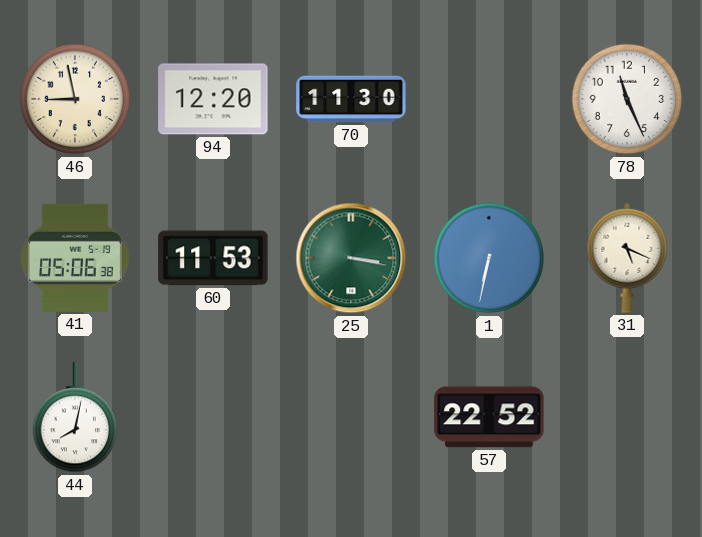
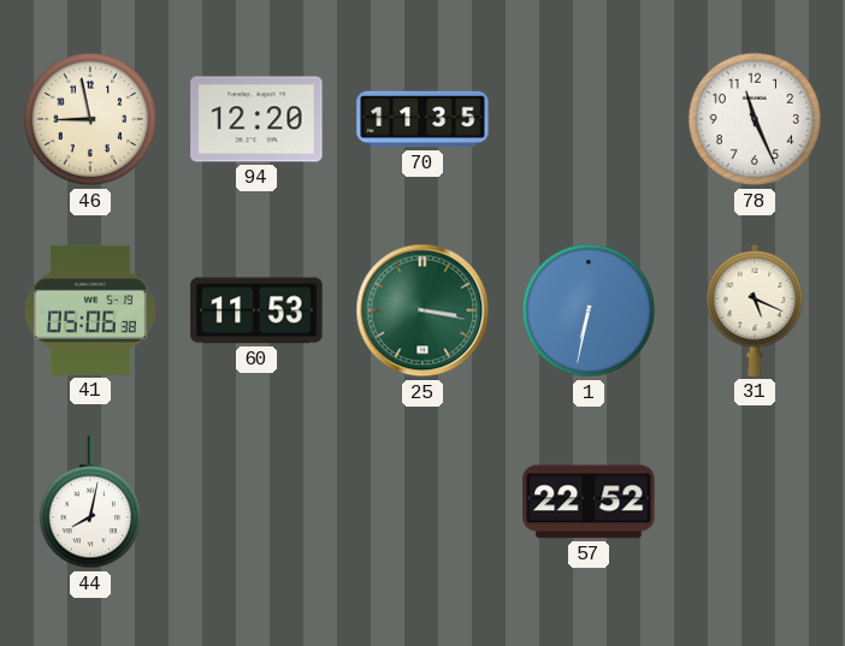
70: 11:30 -> 11:35
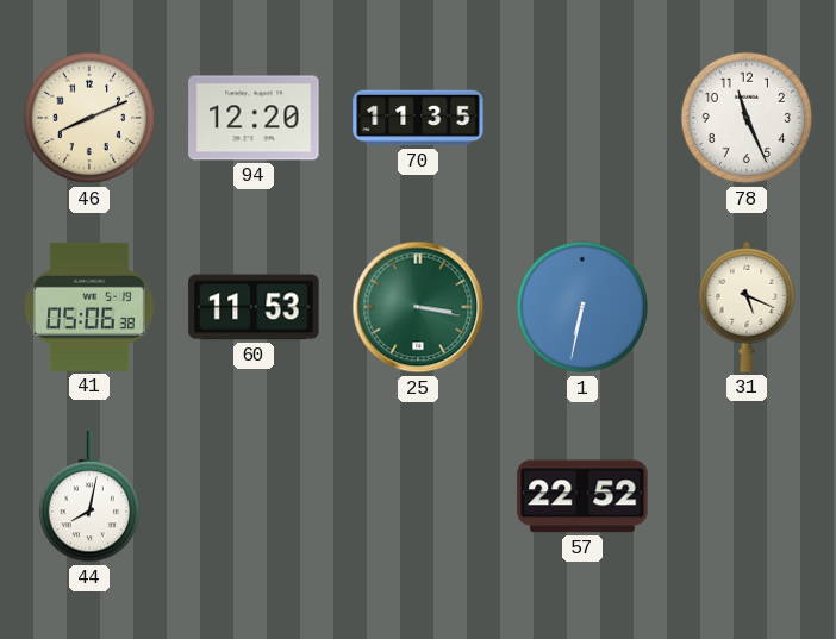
46: 8:58 -> 8:11
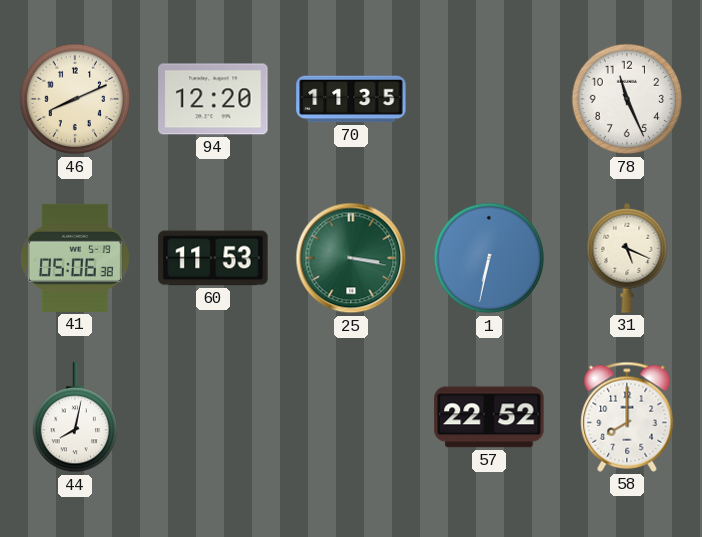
58: none -> 8:00
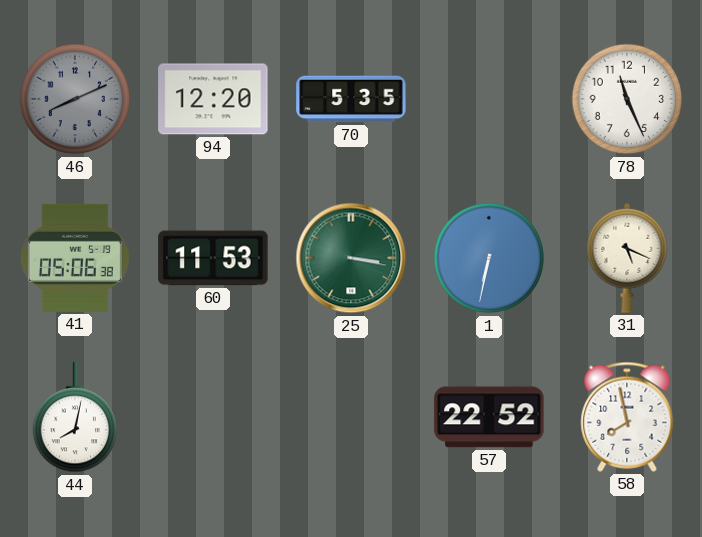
46 dial: cream -> grey
70: 11:35 -> 5:35
58: 8:00 -> 7:58
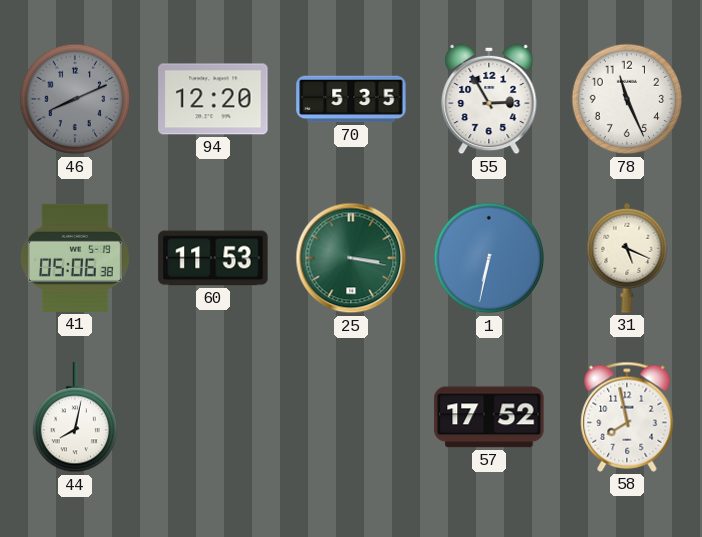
55: none -> 2:55
57: 22:52 -> 17:52
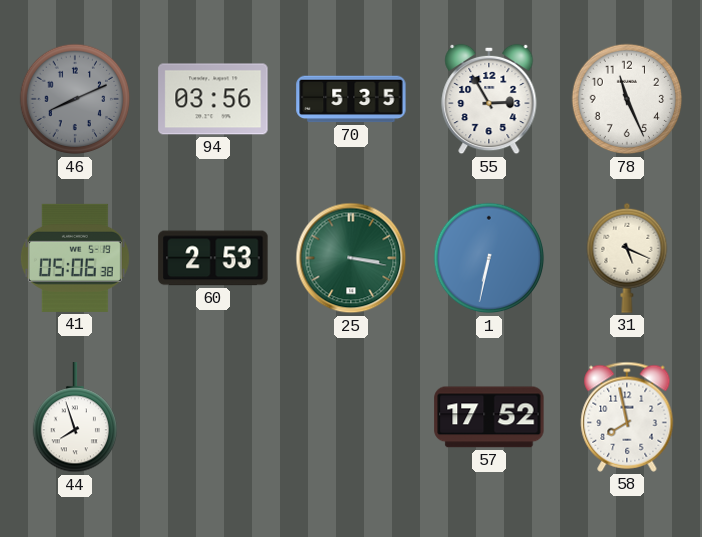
94: 12:20 -> 03:56
60: 11:53 -> 2:53
44: 8:02 -> 7:57
